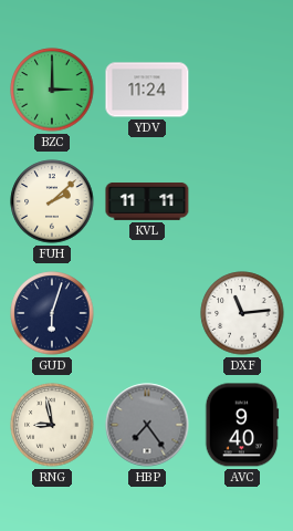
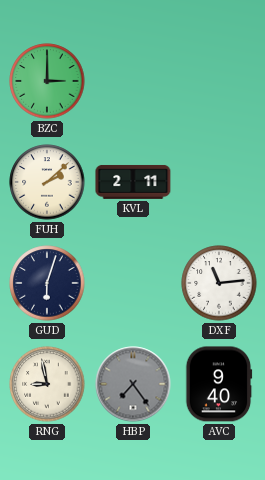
YDV: 11:24 -> none
KVL: 11:11 -> 2:11
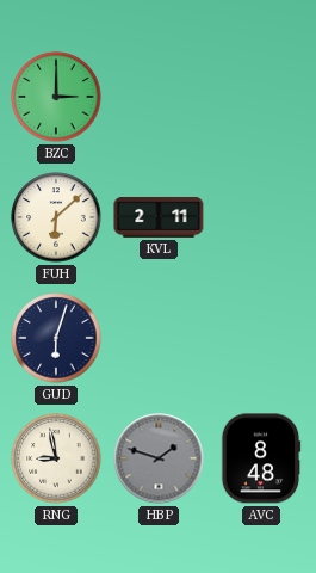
FUH: 2:08 -> 6:08
DXF: 11:14 -> none
HBP: 7:24 -> 1:48
AVC: 9:40 -> 8:48
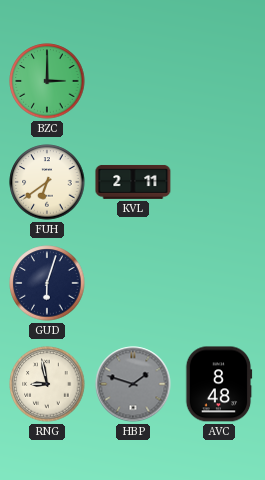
FUH: 6:08 -> 6:39
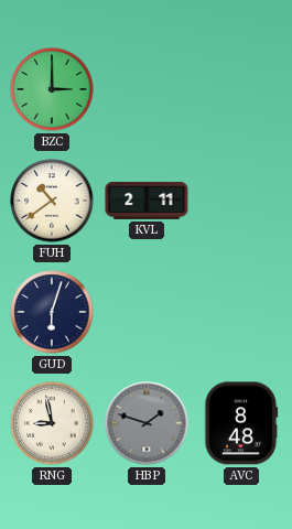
FUH: 6:39 -> 10:39
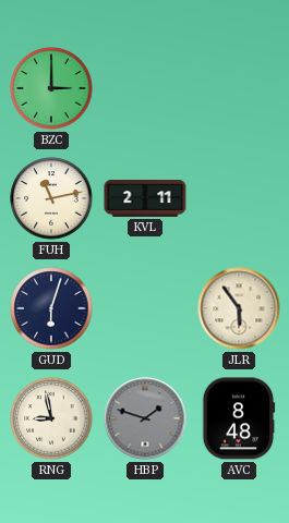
FUH: 10:39 -> 11:13
JLR: none -> 5:54
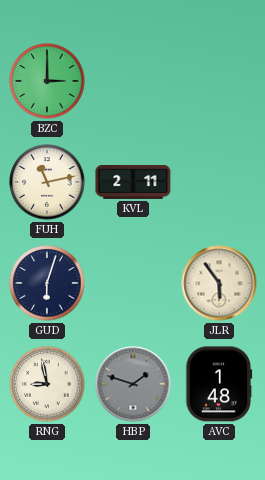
AVC: 8:48 -> 1:48
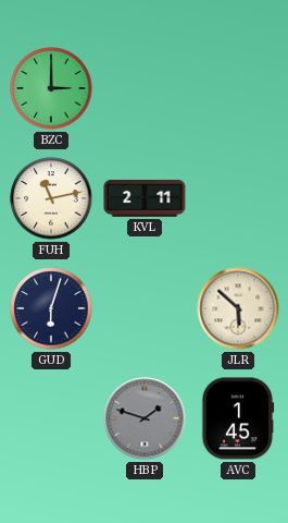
JLR: 5:54 -> 5:52
RNG: 8:58 -> none
AVC: 1:48 -> 1:45
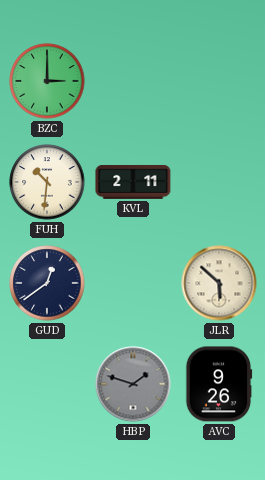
FUH: 11:13 -> 10:31
GUD: 6:03 -> 12:39
AVC: 1:45 -> 9:26
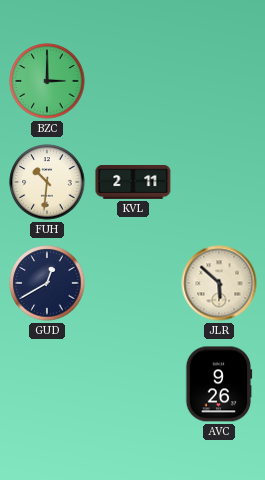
GUD: 12:39 -> 12:40
HBP: 1:48 -> none
